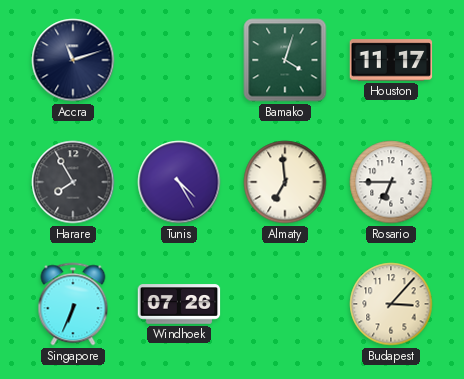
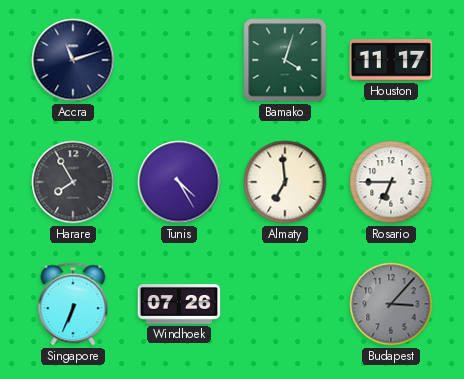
Budapest dial: cream -> grey
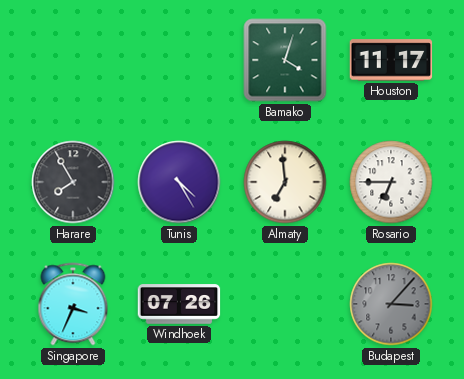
Accra: 11:12 -> none
Singapore: 6:34 -> 3:34
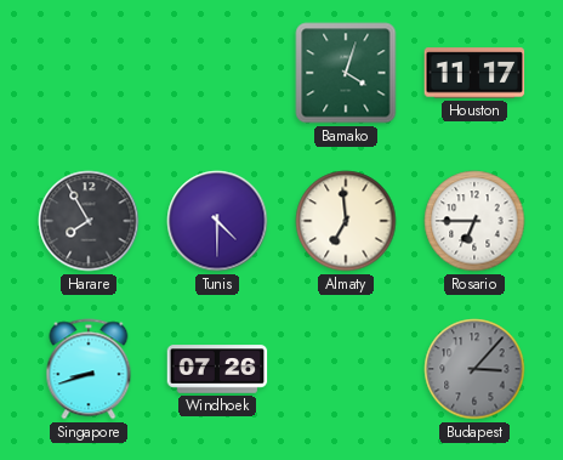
Tunis: 4:25 -> 4:30
Singapore: 3:34 -> 8:42
